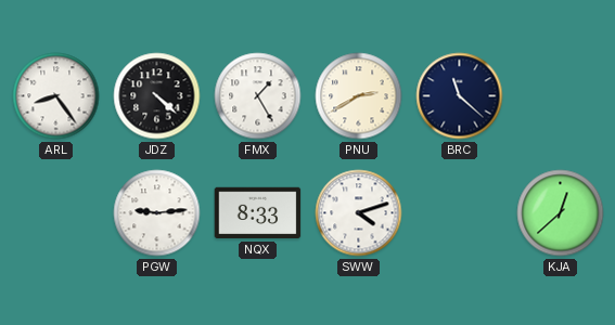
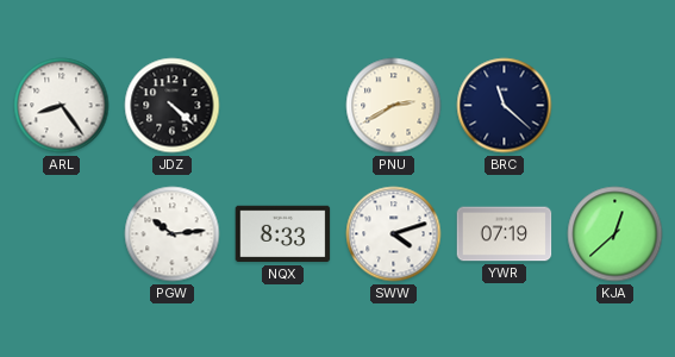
FMX: 1:25 -> none
PGW: 9:14 -> 10:14
YWR: none -> 07:19
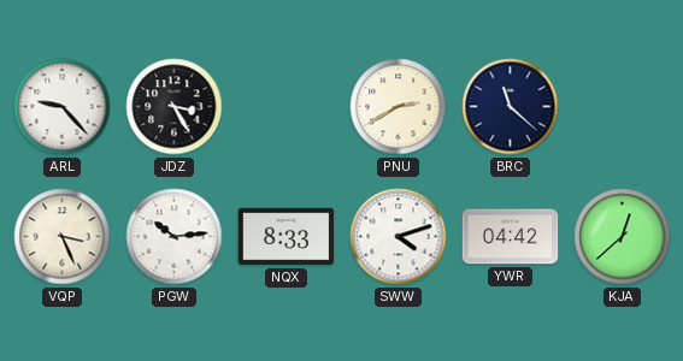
ARL: 8:24 -> 9:23
JDZ: 4:22 -> 3:25
VQP: none -> 3:26
YWR: 07:19 -> 04:42
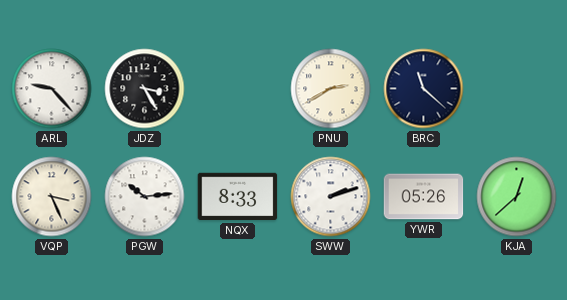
SWW: 4:12 -> 2:12
YWR: 04:42 -> 05:26
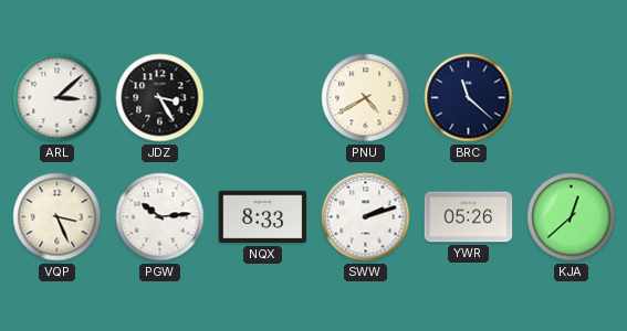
ARL: 9:23 -> 3:08
PNU: 2:40 -> 4:40
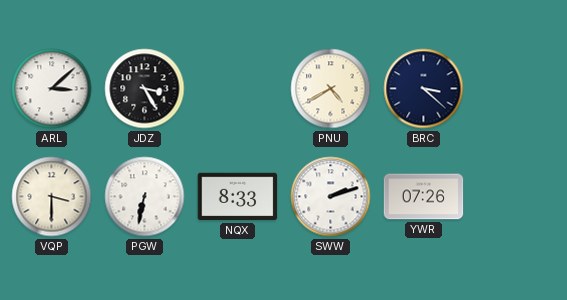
BRC: 11:22 -> 3:22
VQP: 3:26 -> 3:30
PGW: 10:14 -> 6:32
YWR: 05:26 -> 07:26
KJA: 12:38 -> none
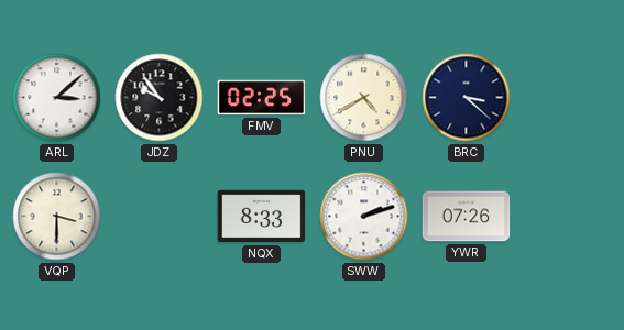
JDZ: 3:25 -> 9:54
FMV: none -> 02:25
PGW: 6:32 -> none
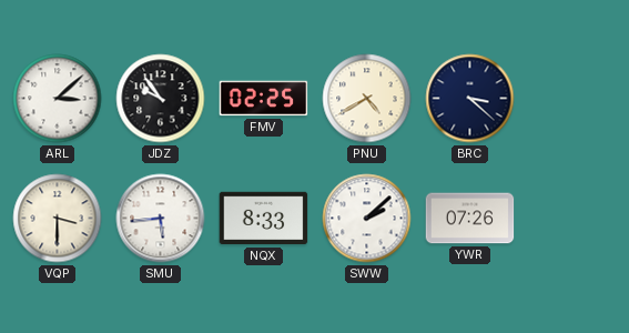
SMU: none -> 5:44
SWW: 2:12 -> 2:08
